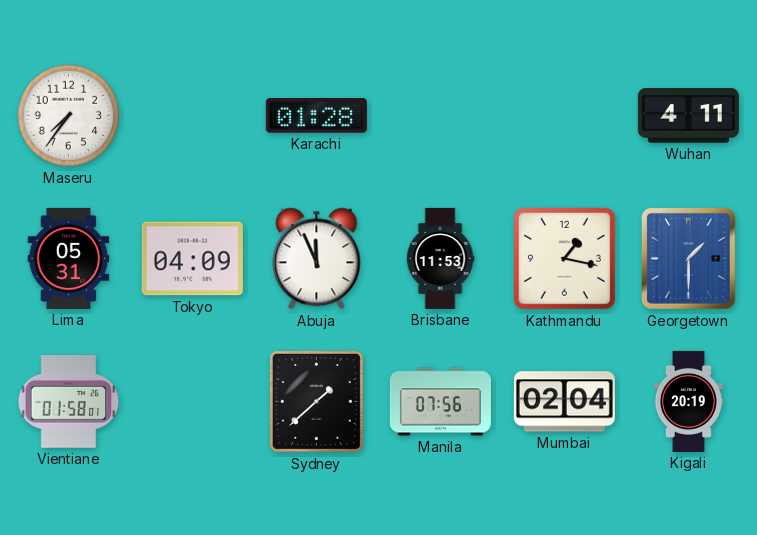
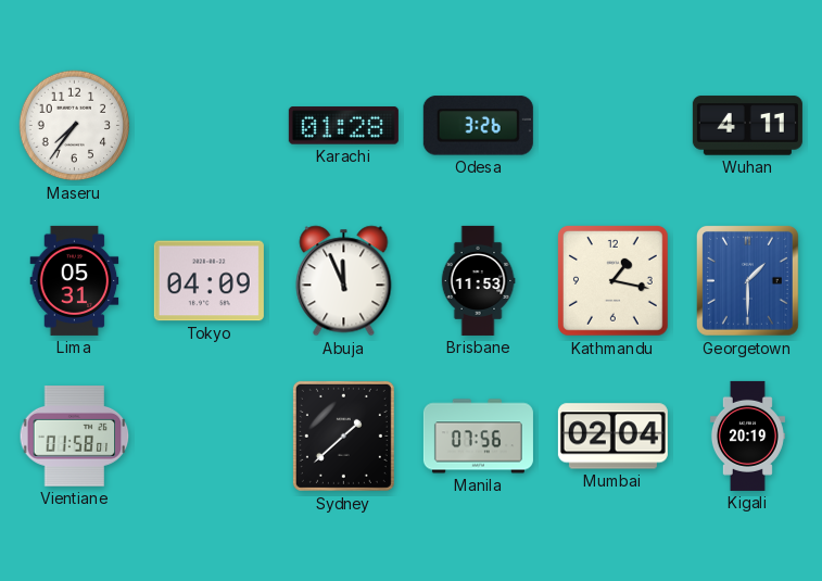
Odesa: none -> 3:26
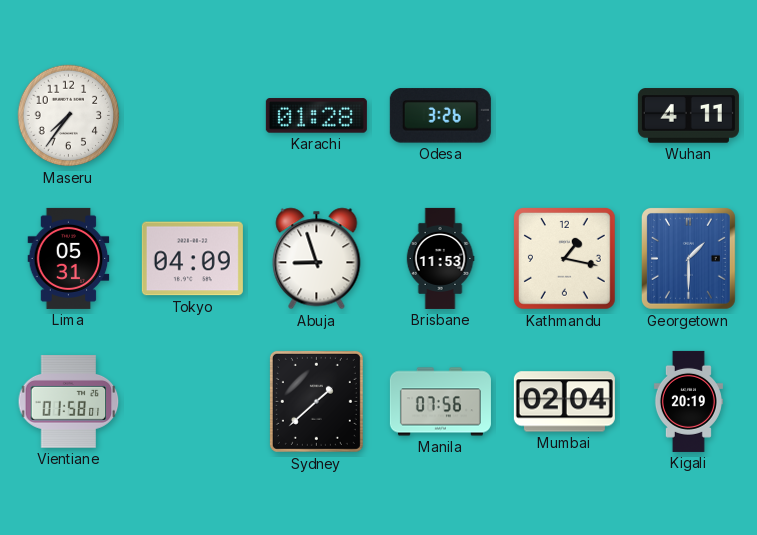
Abuja: 11:56 -> 8:57
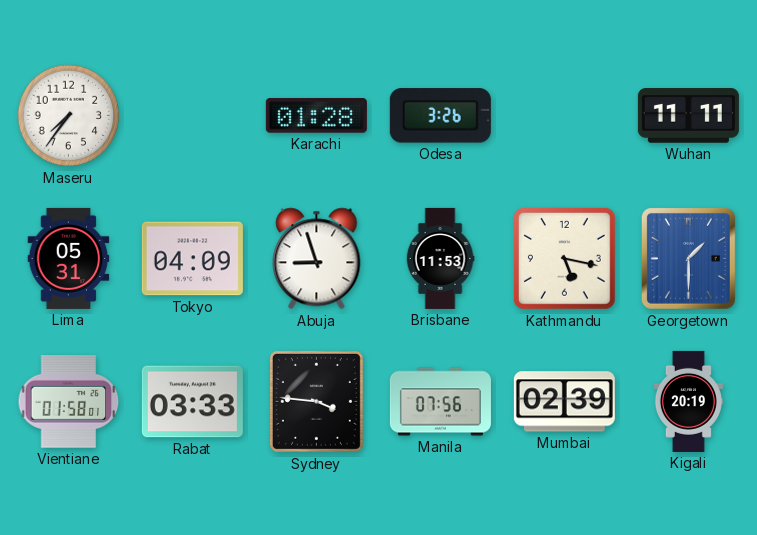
Wuhan: 4:11 -> 11:11
Kathmandu: 1:17 -> 5:17
Rabat: none -> 03:33
Sydney: 1:38 -> 3:46
Mumbai: 02:04 -> 02:39
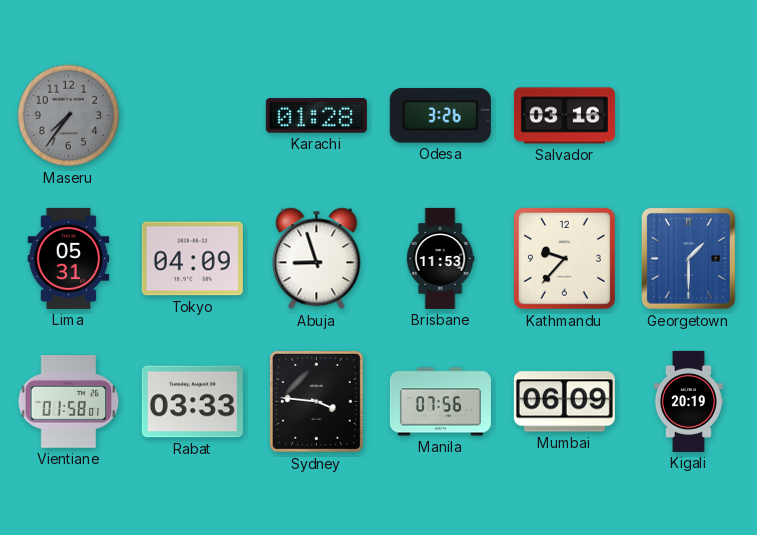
Maseru dial: white -> grey
Salvador: none -> 03:16
Wuhan: 11:11 -> none
Kathmandu: 5:17 -> 9:37
Mumbai: 02:39 -> 06:09
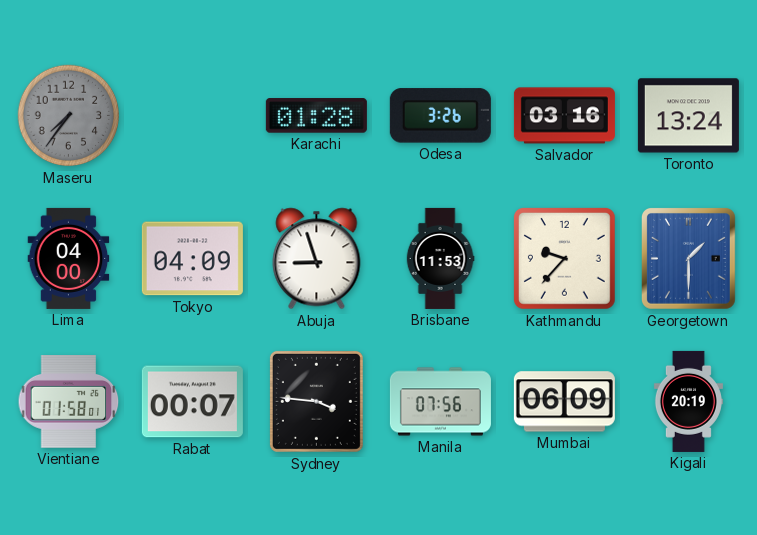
Toronto: none -> 13:24
Lima: 05:31 -> 04:00
Rabat: 03:33 -> 00:07
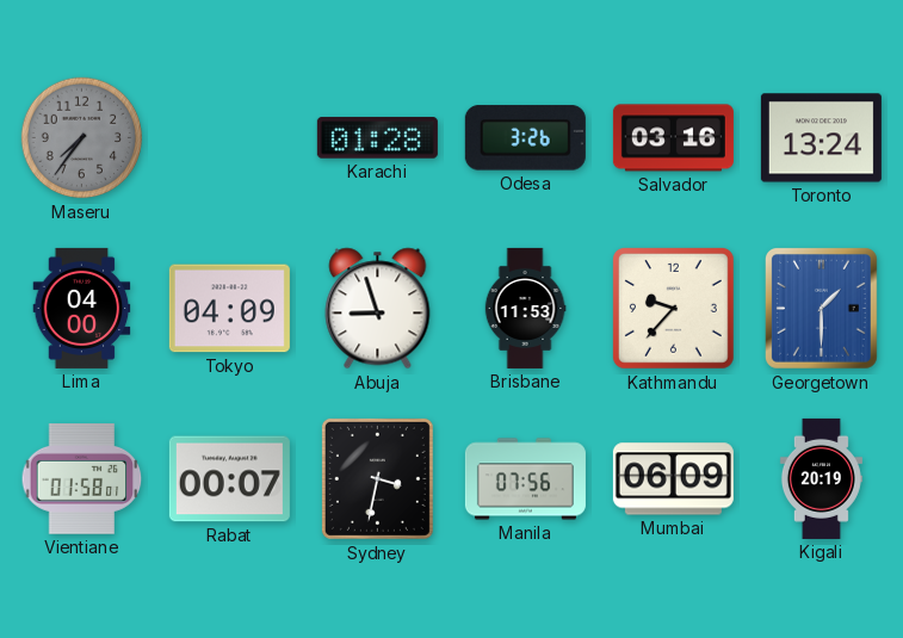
Sydney: 3:46 -> 3:32
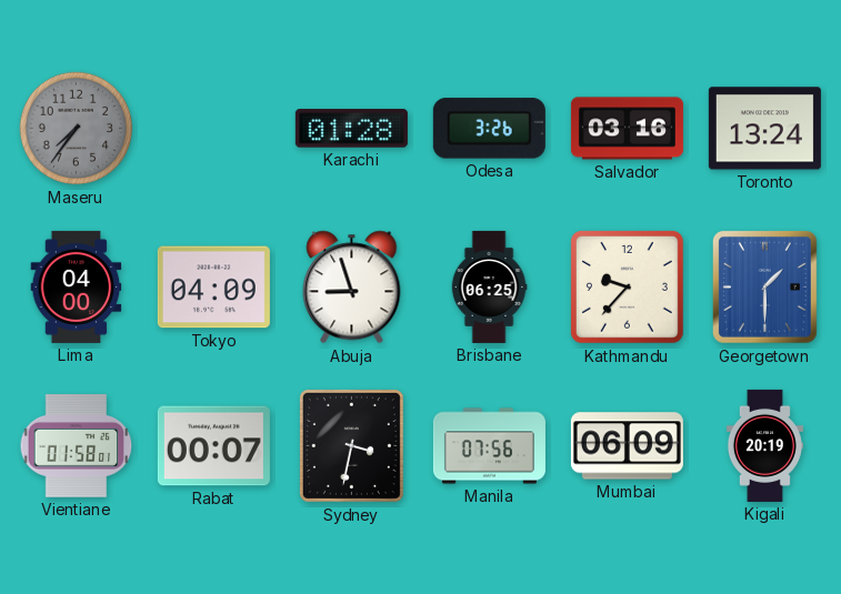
Brisbane: 11:53 -> 06:25
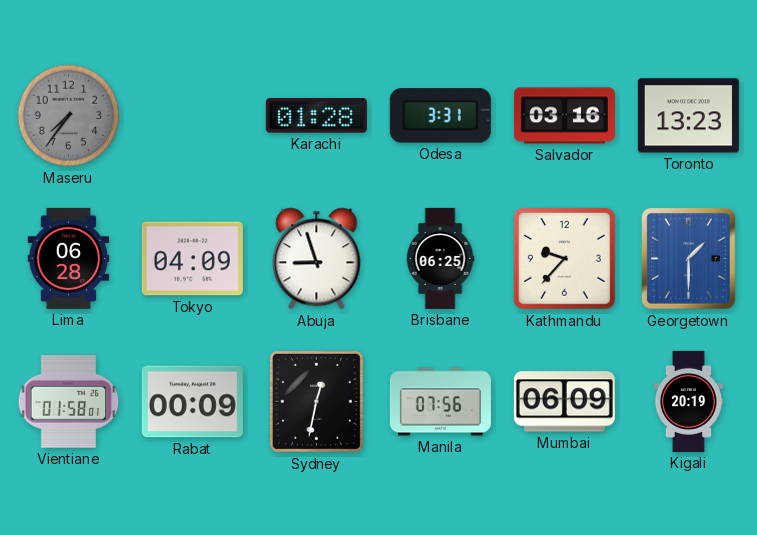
Odesa: 3:26 -> 3:31
Toronto: 13:24 -> 13:23
Lima: 04:00 -> 06:28
Rabat: 00:07 -> 00:09
Sydney: 3:32 -> 12:32
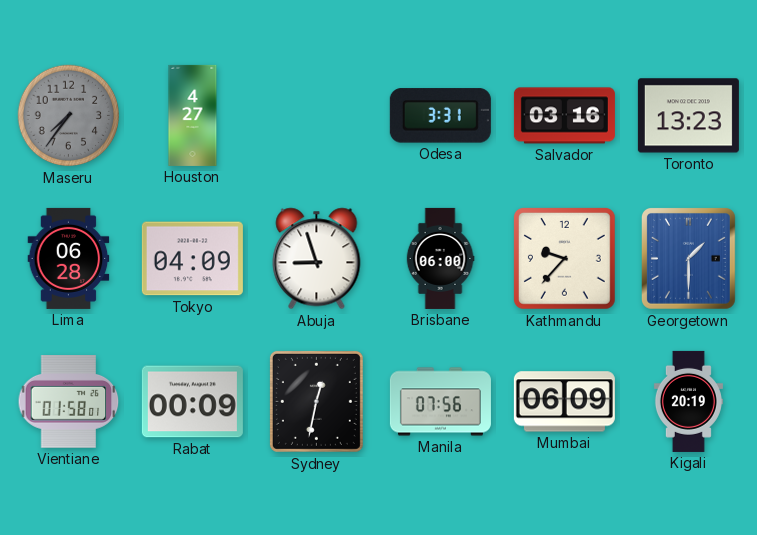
Houston: none -> 4:27
Karachi: 01:28 -> none
Brisbane: 06:25 -> 06:00
